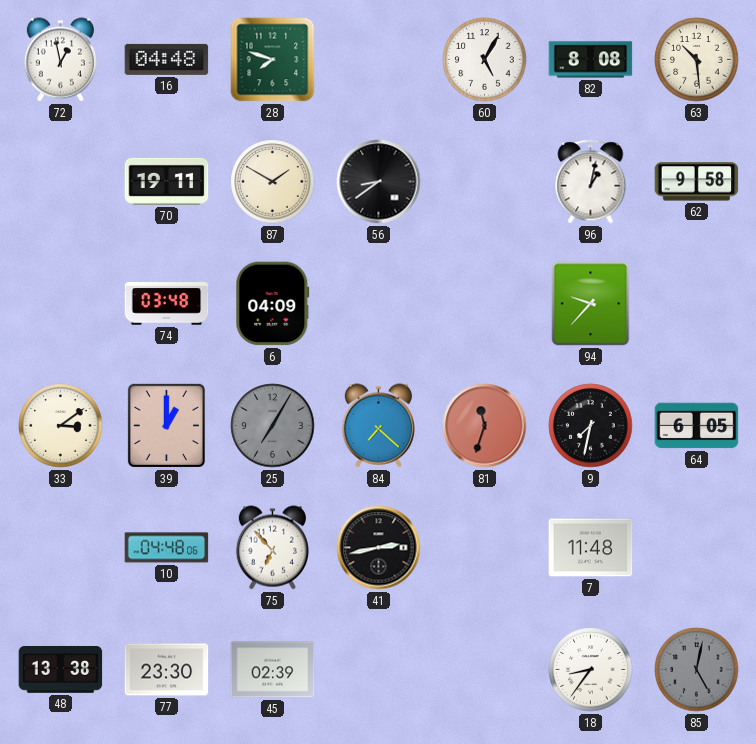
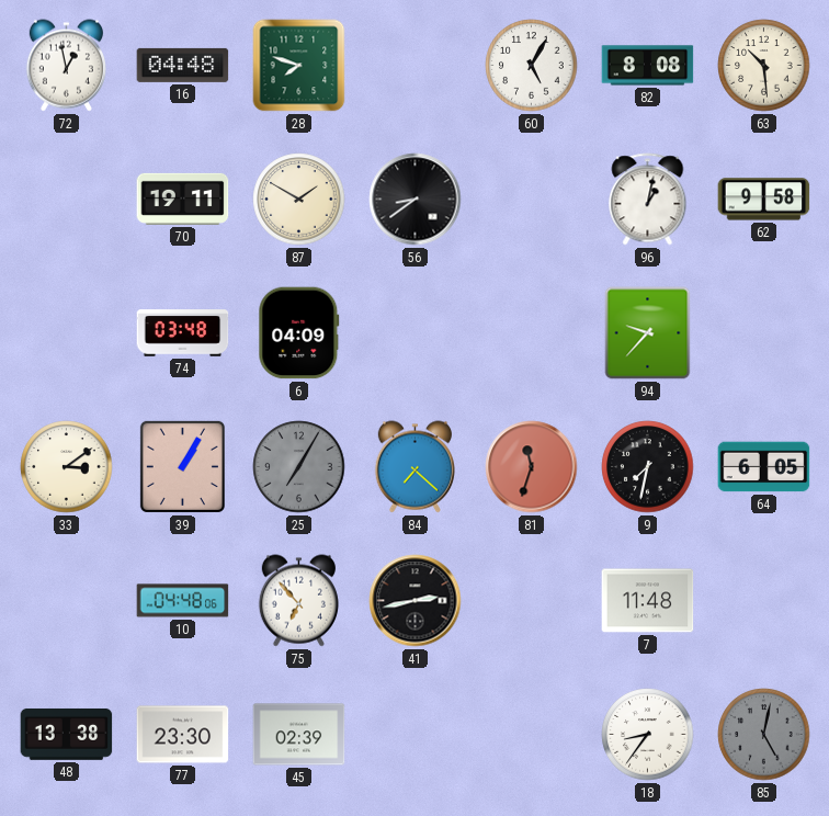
39: 1:00 -> 1:05
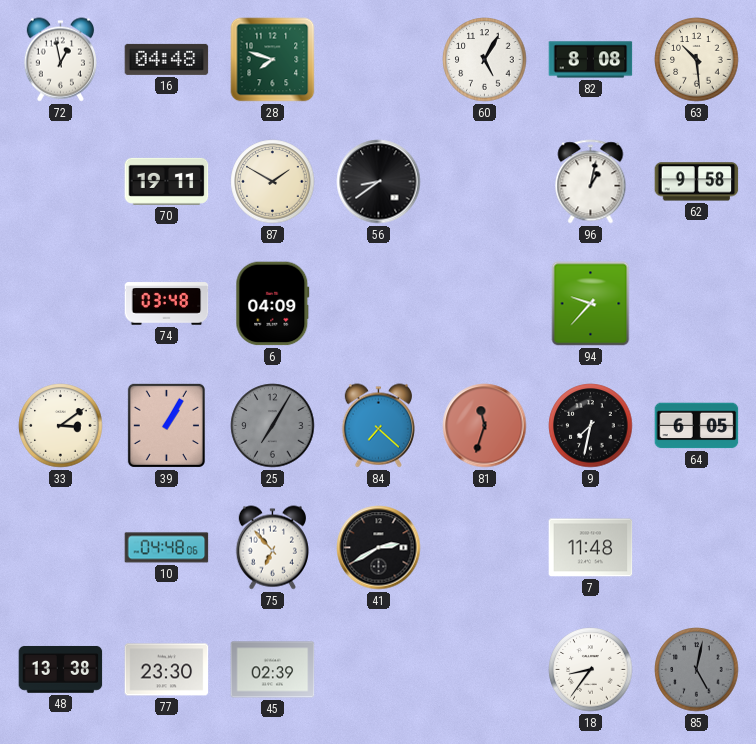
41: 2:43 -> 2:40
